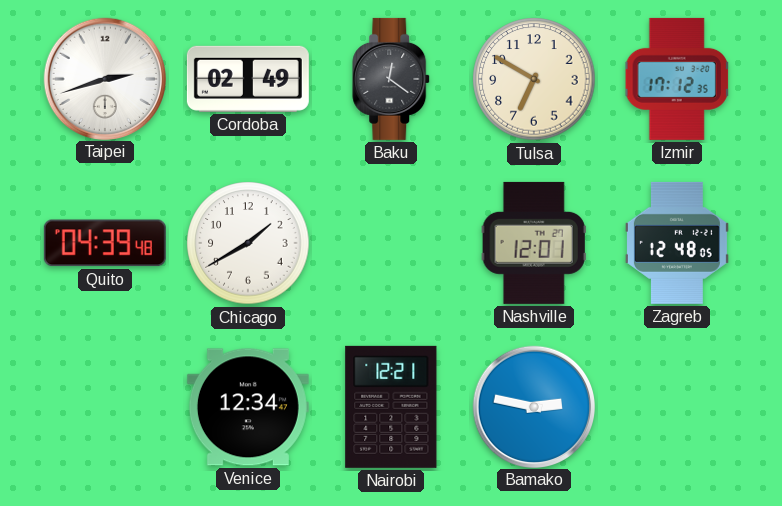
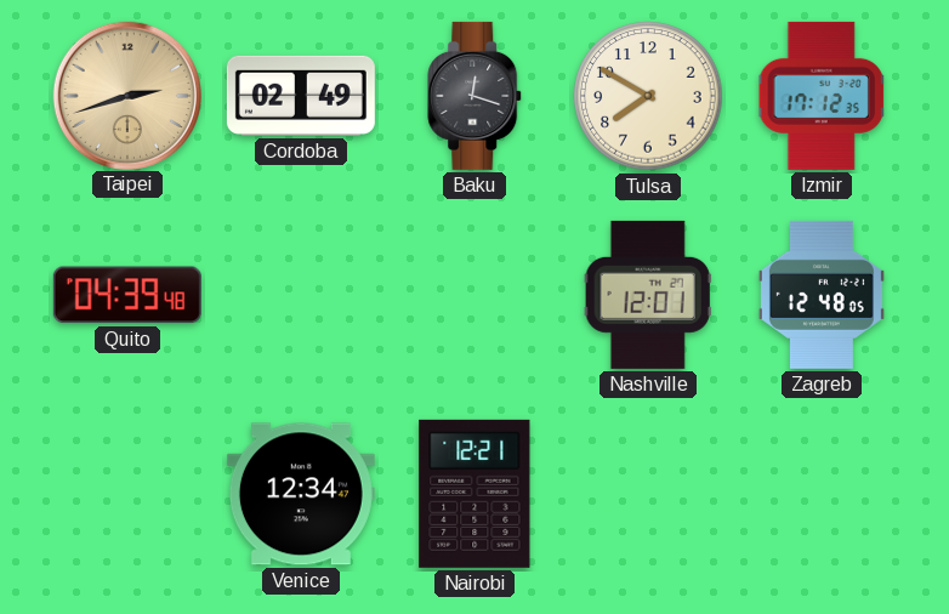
Taipei dial: white -> champagne
Baku: 12:21 -> 12:18
Tulsa: 6:50 -> 7:50
Chicago: 1:40 -> none
Bamako: 2:47 -> none
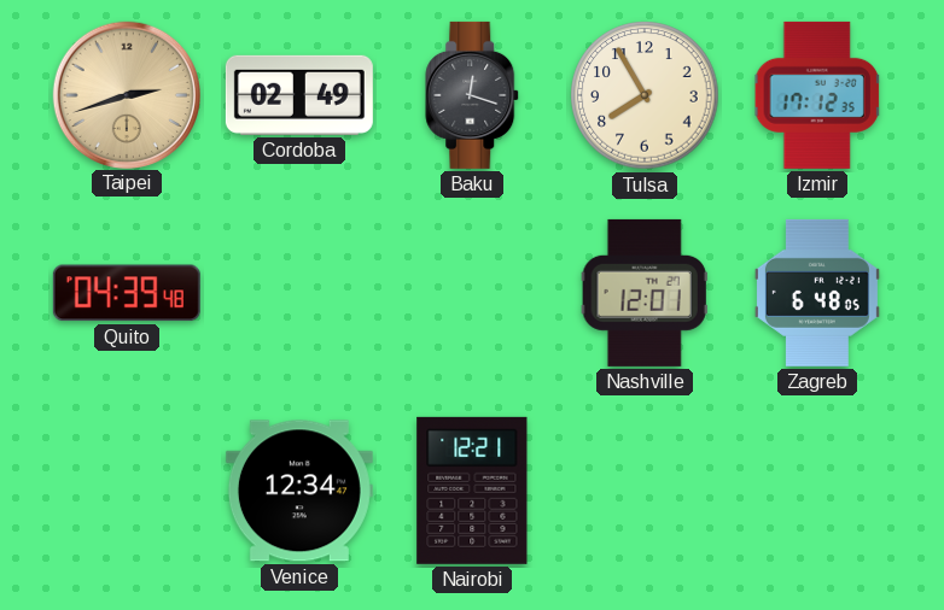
Tulsa: 7:50 -> 7:55
Zagreb: 12:48 -> 6:48
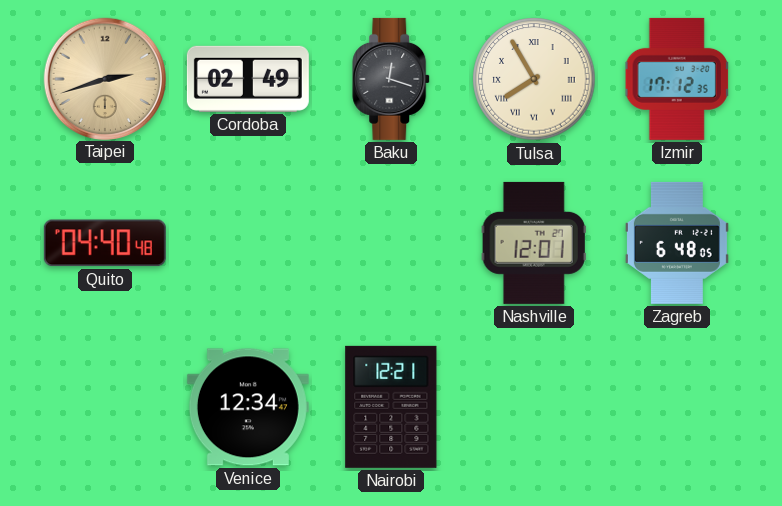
Tulsa numerals: Arabic -> Roman
Quito: 04:39 -> 04:40
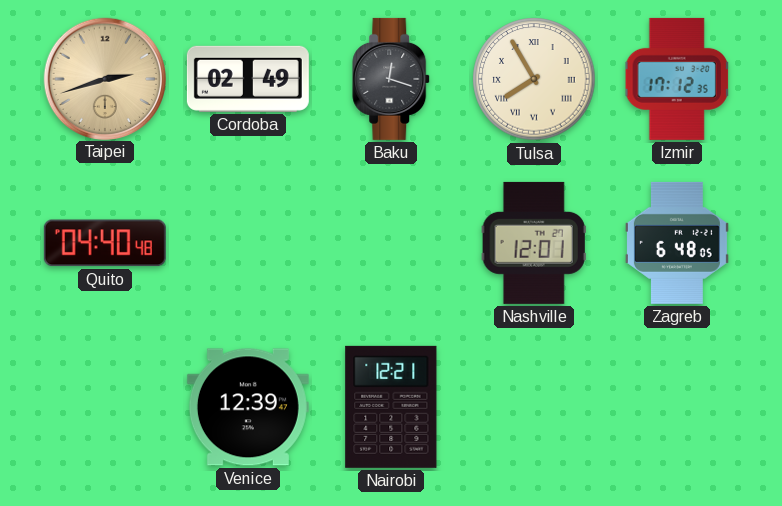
Venice: 12:34 -> 12:39
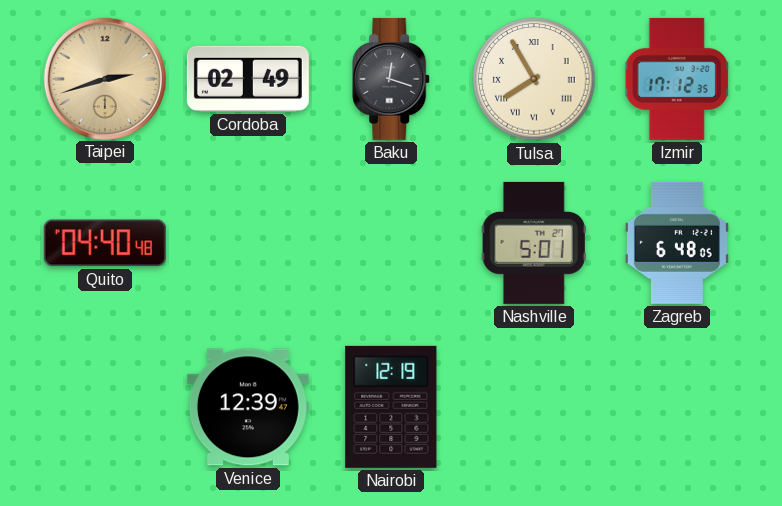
Nashville: 12:01 -> 5:01
Nairobi: 12:21 -> 12:19
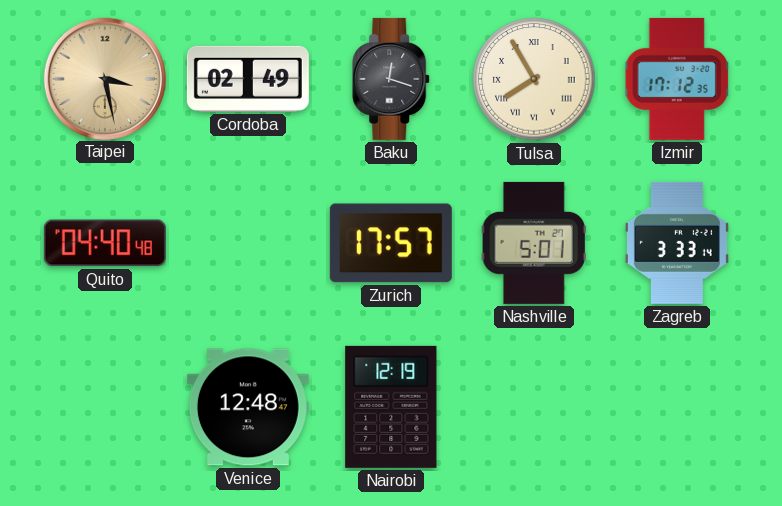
Taipei: 2:42 -> 3:28
Zurich: none -> 17:57
Zagreb: 6:48 -> 3:33
Venice: 12:39 -> 12:48
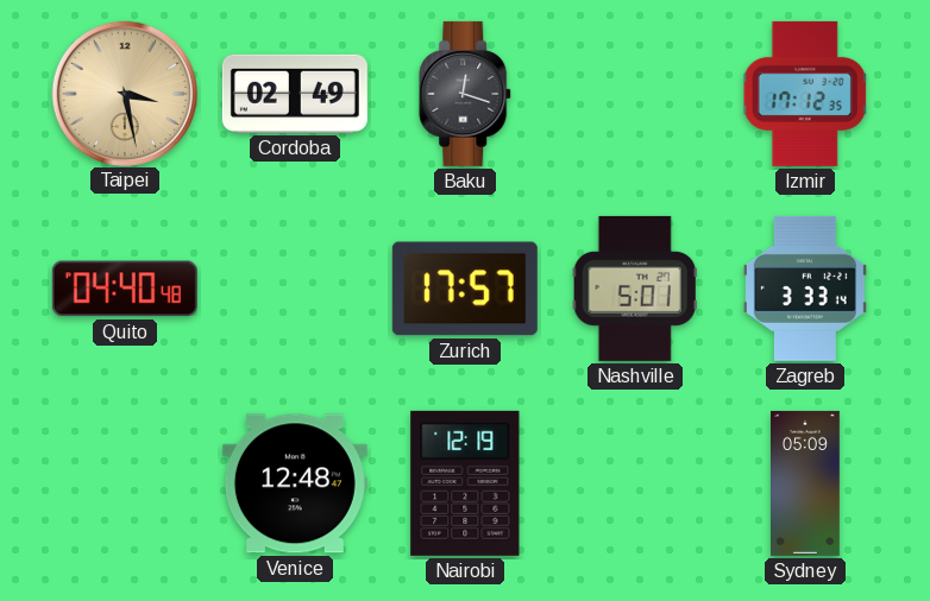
Tulsa: 7:55 -> none
Sydney: none -> 05:09
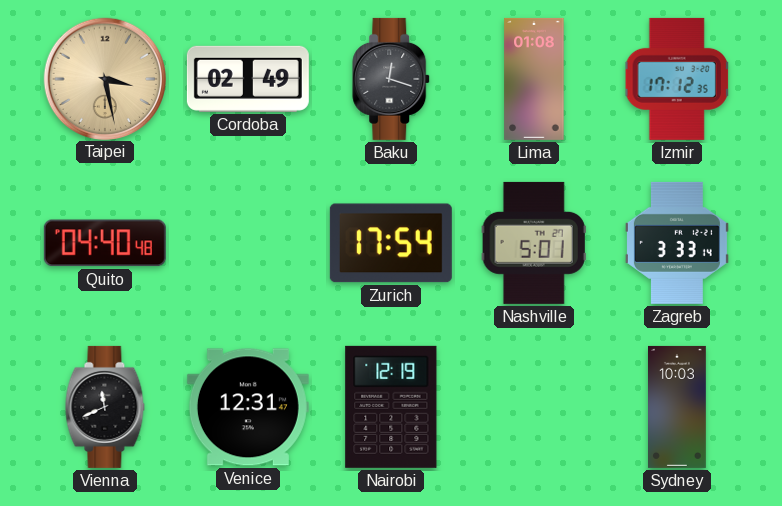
Lima: none -> 01:08
Zurich: 17:57 -> 17:54
Vienna: none -> 11:41
Venice: 12:48 -> 12:31
Sydney: 05:09 -> 10:03
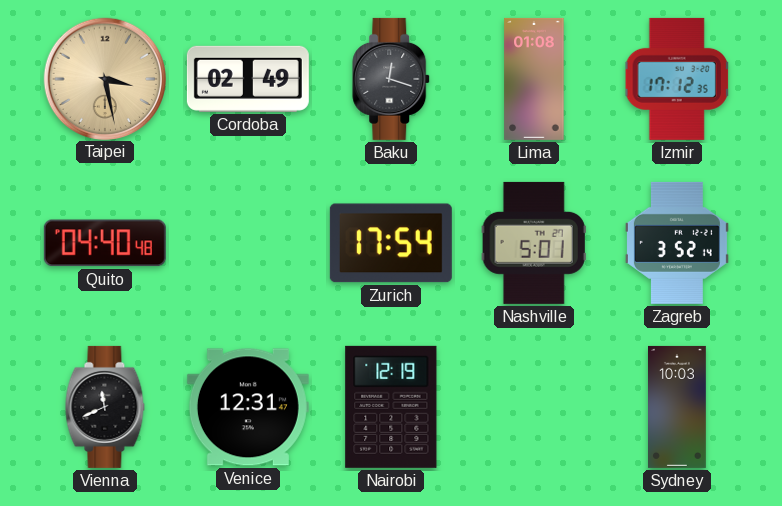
Zagreb: 3:33 -> 3:52
